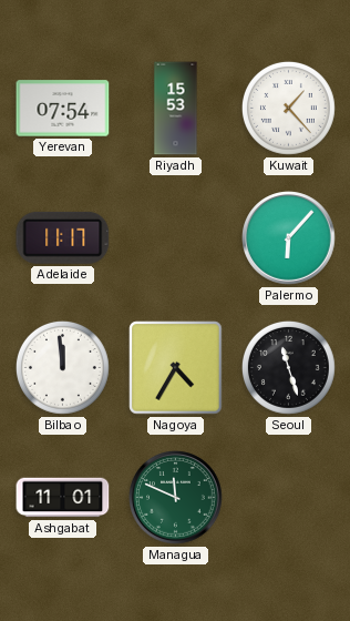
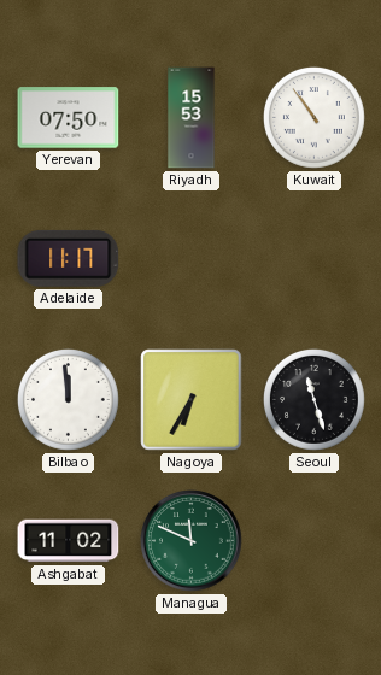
Yerevan: 07:54 -> 07:50
Kuwait: 1:23 -> 10:54
Palermo: 6:07 -> none
Nagoya: 4:35 -> 6:35
Ashgabat: 11:01 -> 11:02
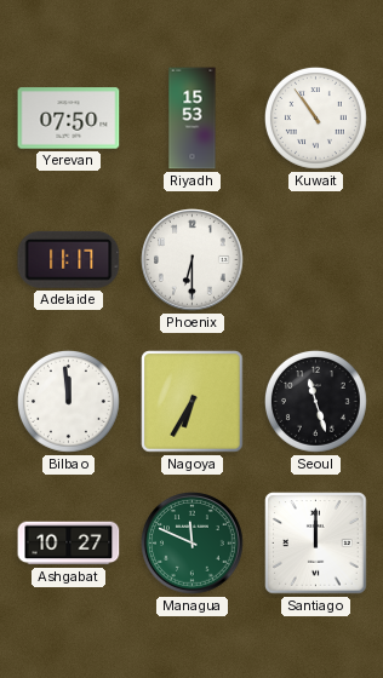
Phoenix: none -> 6:30
Ashgabat: 11:02 -> 10:27
Santiago: none -> 12:00
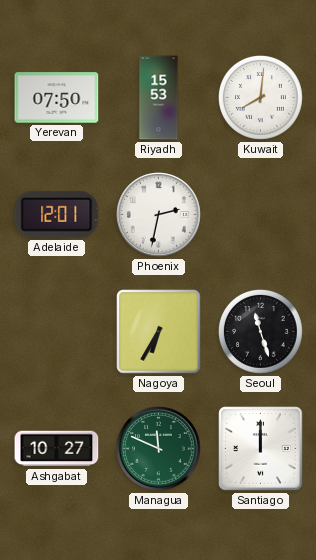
Kuwait: 10:54 -> 8:01
Adelaide: 11:17 -> 12:01
Phoenix: 6:30 -> 2:32
Bilbao: 11:59 -> none
